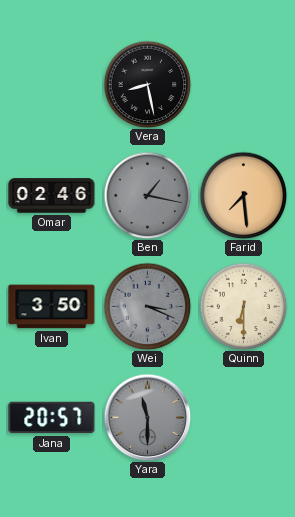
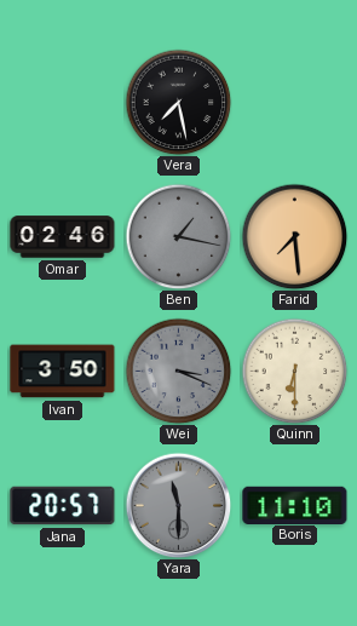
Vera: 8:28 -> 7:28
Boris: none -> 11:10
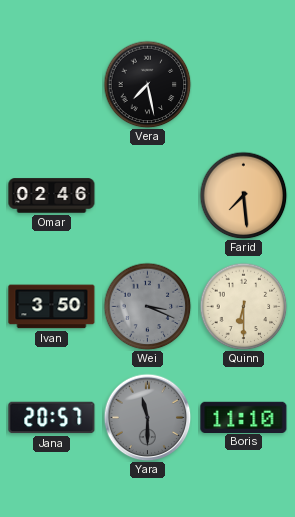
Ben: 1:17 -> none
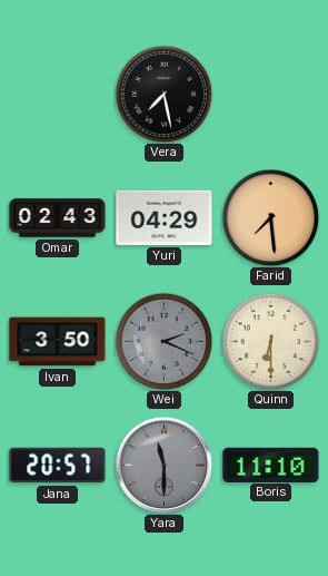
Omar: 02:46 -> 02:43
Yuri: none -> 04:29
Wei: 3:19 -> 2:19
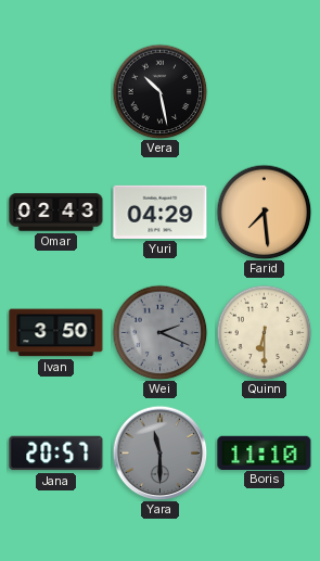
Vera: 7:28 -> 10:28
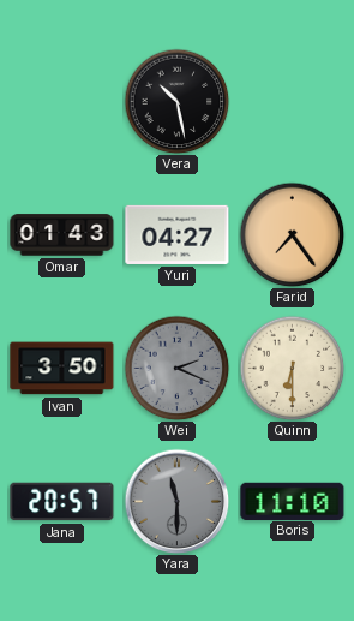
Omar: 02:43 -> 01:43
Yuri: 04:29 -> 04:27
Farid: 7:29 -> 7:24
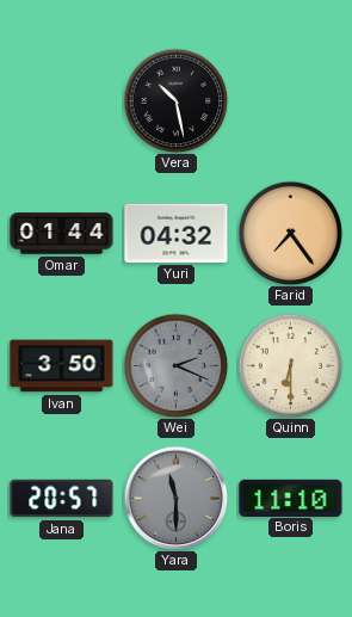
Omar: 01:43 -> 01:44
Yuri: 04:27 -> 04:32
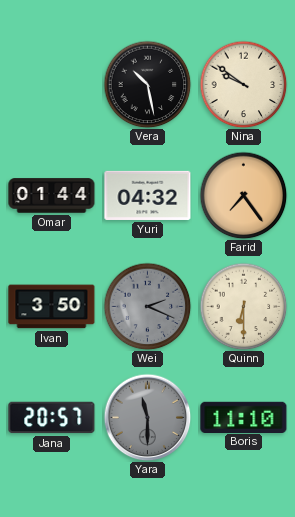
Nina: none -> 9:51
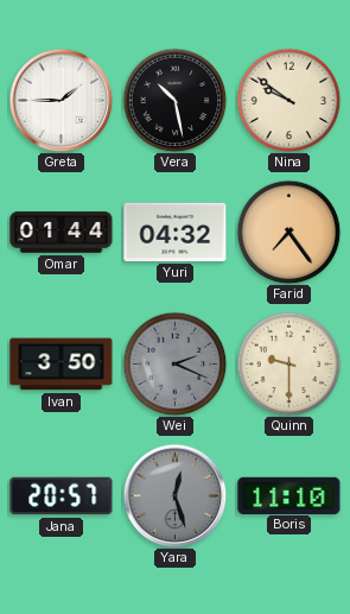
Greta: none -> 1:45
Quinn: 6:30 -> 9:30
Yara: 11:30 -> 12:27
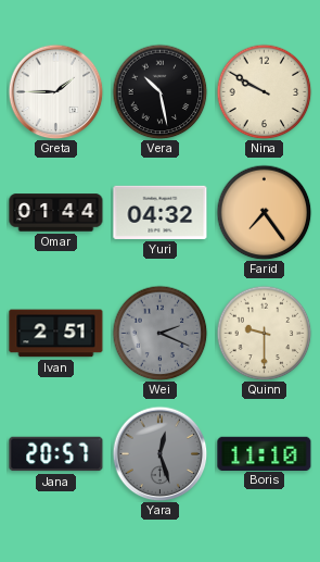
Nina: 9:51 -> 9:50
Ivan: 3:50 -> 2:51
